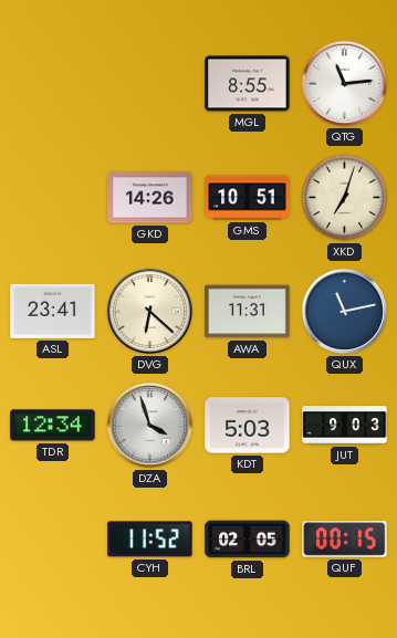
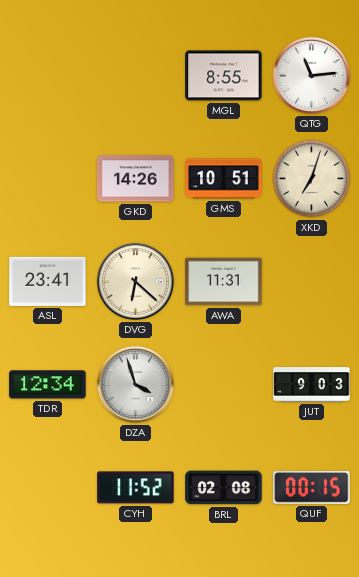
QUX: 11:13 -> none
KDT: 5:03 -> none
BRL: 02:05 -> 02:08
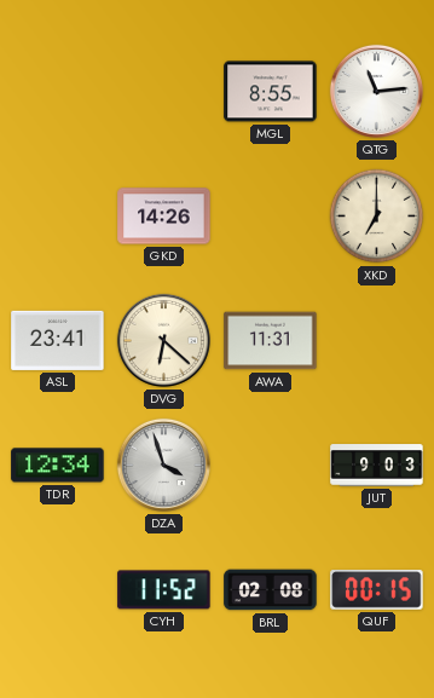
GMS: 10:51 -> none
XKD: 7:03 -> 7:00
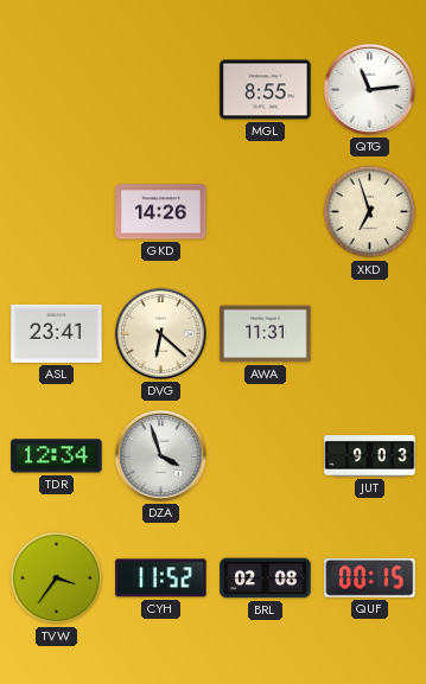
XKD: 7:00 -> 6:57
TVW: none -> 3:36
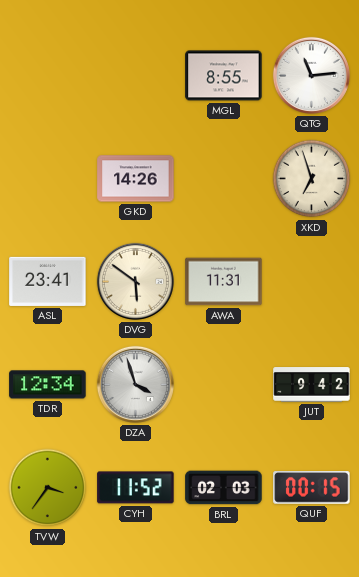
DVG: 6:22 -> 5:51
JUT: 9:03 -> 9:42
BRL: 02:08 -> 02:03
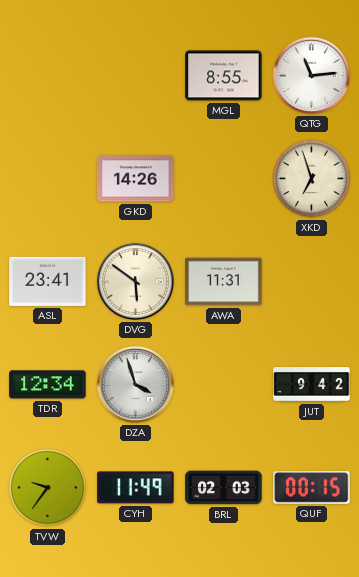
TVW: 3:36 -> 9:36
CYH: 11:52 -> 11:49
